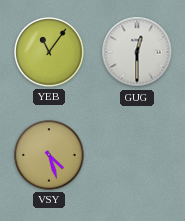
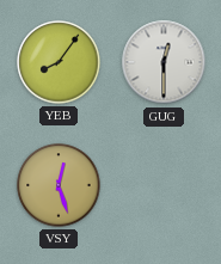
YEB: 11:06 -> 8:06
VSY: 4:27 -> 12:27
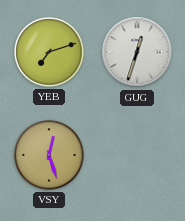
YEB: 8:06 -> 7:12
GUG: 12:30 -> 12:33
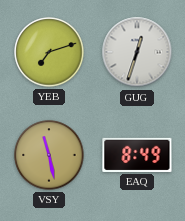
VSY: 12:27 -> 11:28
EAQ: none -> 8:49
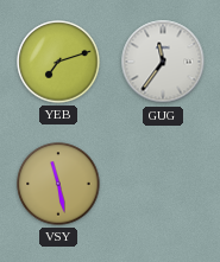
GUG: 12:33 -> 11:36
EAQ: 8:49 -> none
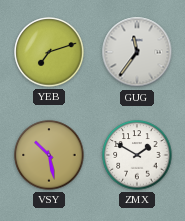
VSY: 11:28 -> 10:28
ZMX: none -> 1:50
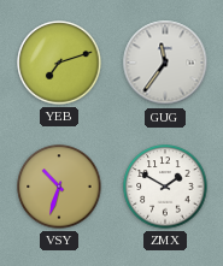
VSY: 10:28 -> 10:33
